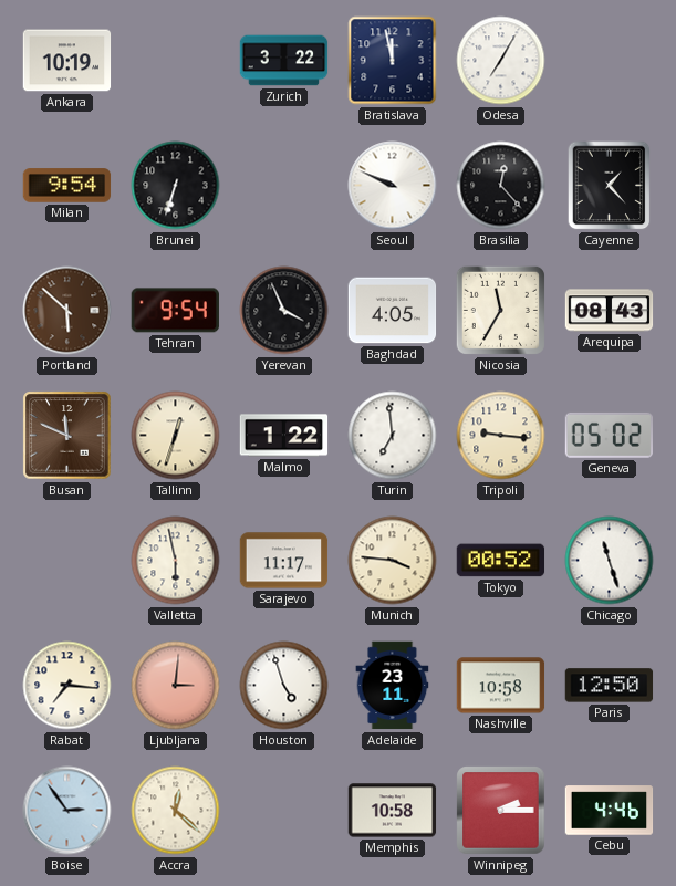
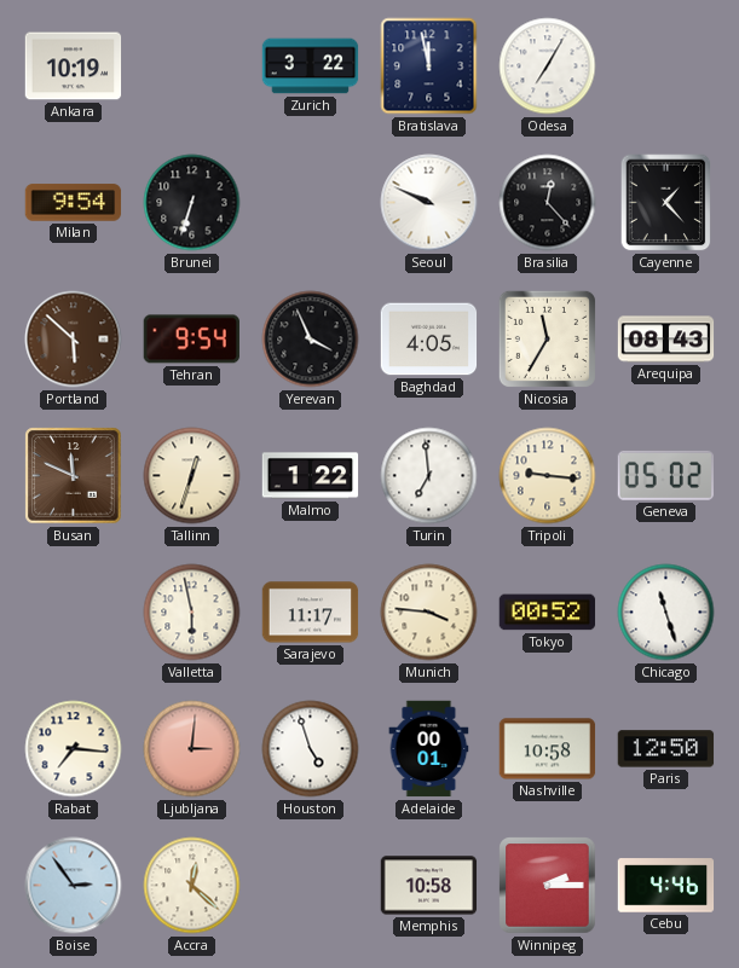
Adelaide: 23:11 -> 00:01
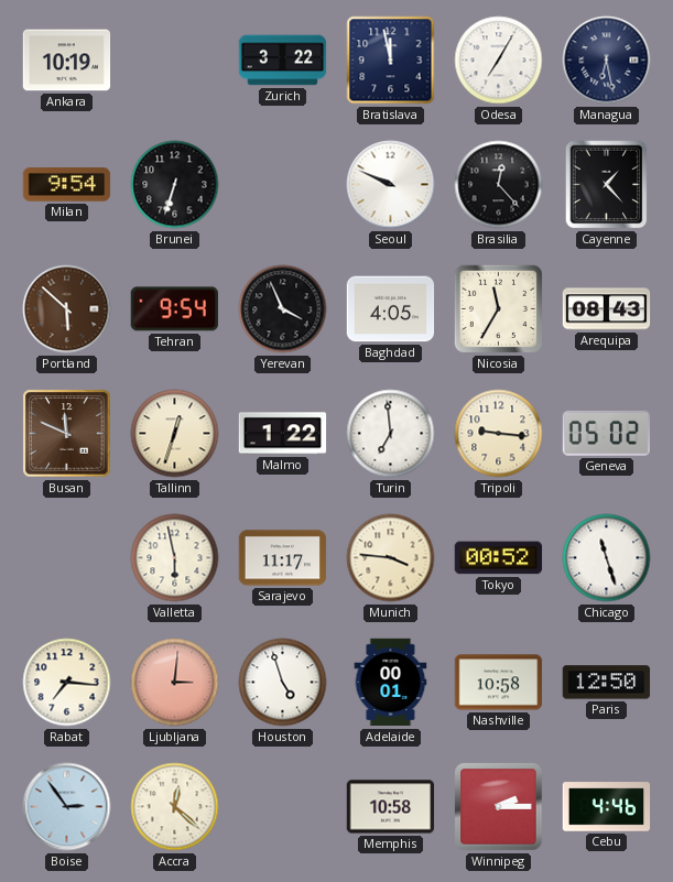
Managua: none -> 6:28
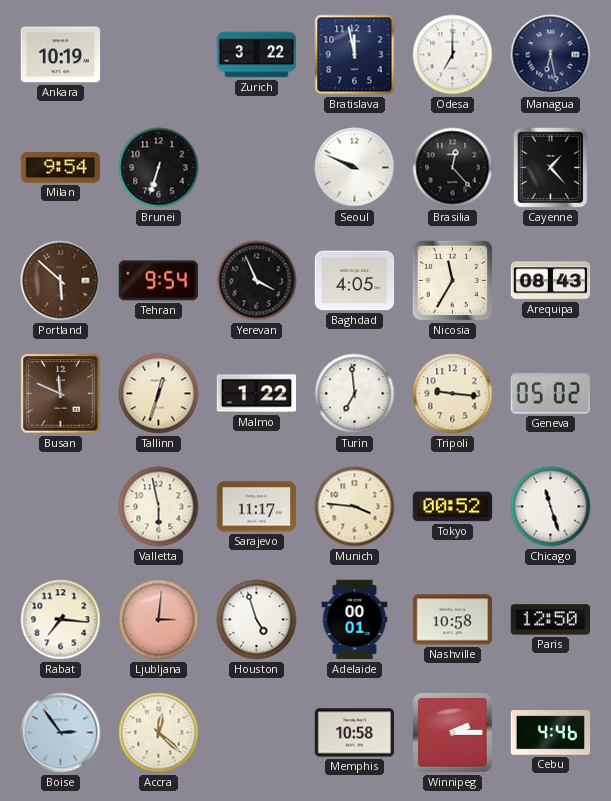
Odesa: 7:05 -> 7:00
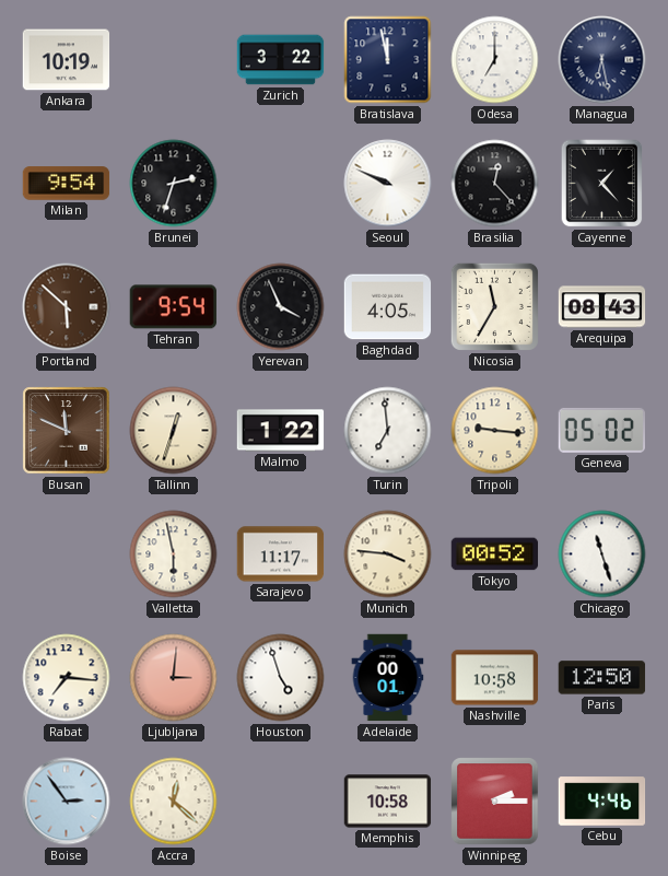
Brunei: 6:33 -> 2:33
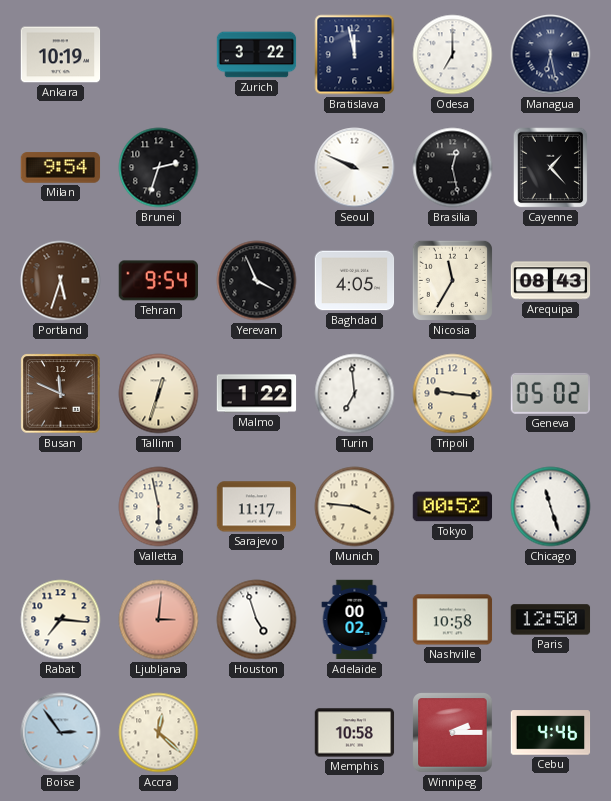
Brasilia: 12:23 -> 12:28
Portland: 5:52 -> 5:33
Adelaide: 00:01 -> 00:02
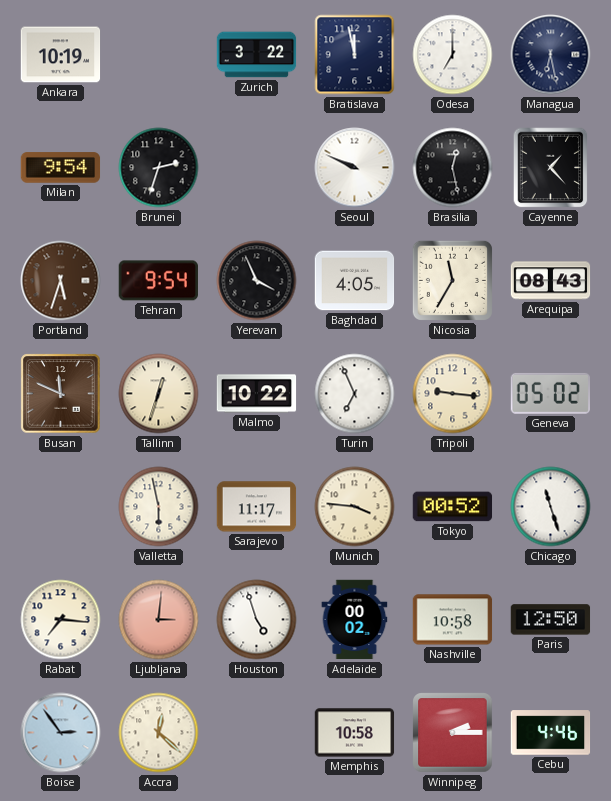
Malmo: 1:22 -> 10:22
Turin: 6:59 -> 6:56
